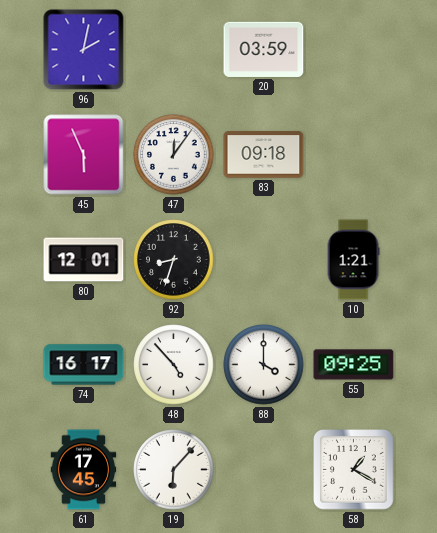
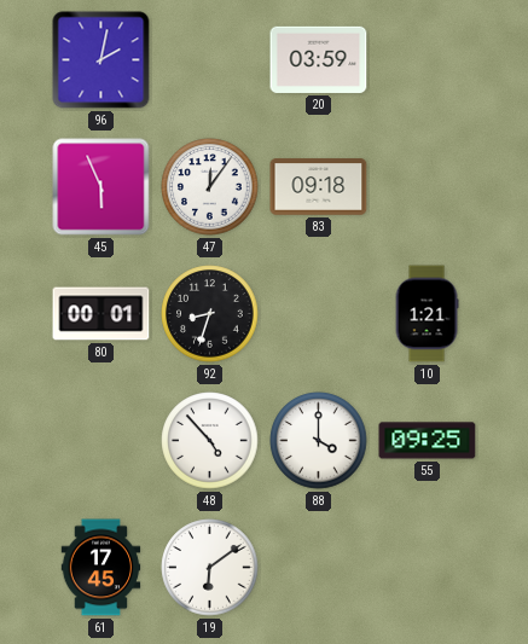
80: 12:01 -> 00:01
74: 16:17 -> none
19: 6:07 -> 6:09
58: 1:20 -> none
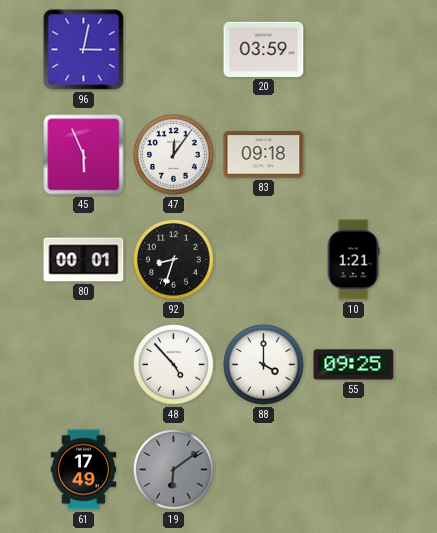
96: 2:02 -> 3:02
61: 17:45 -> 17:49
19 dial: white -> grey
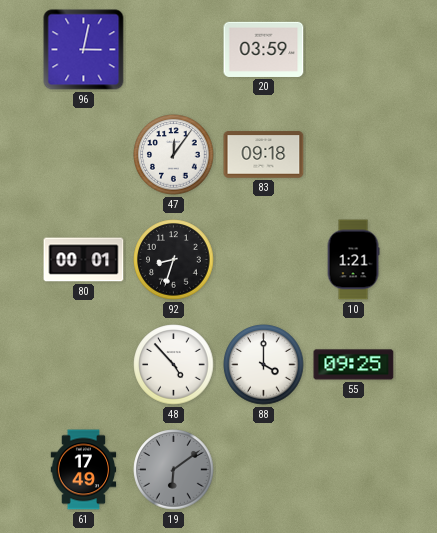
45: 5:56 -> none
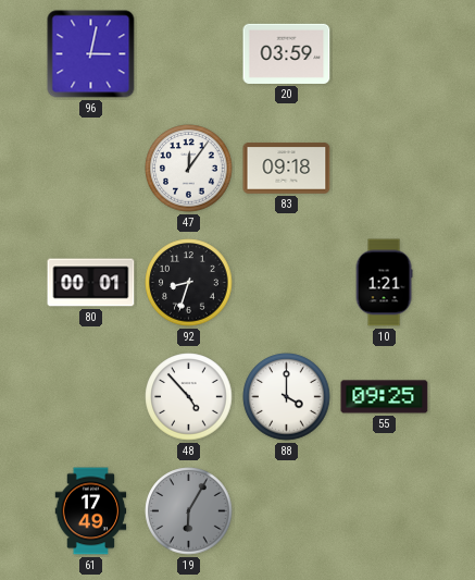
19: 6:09 -> 6:05
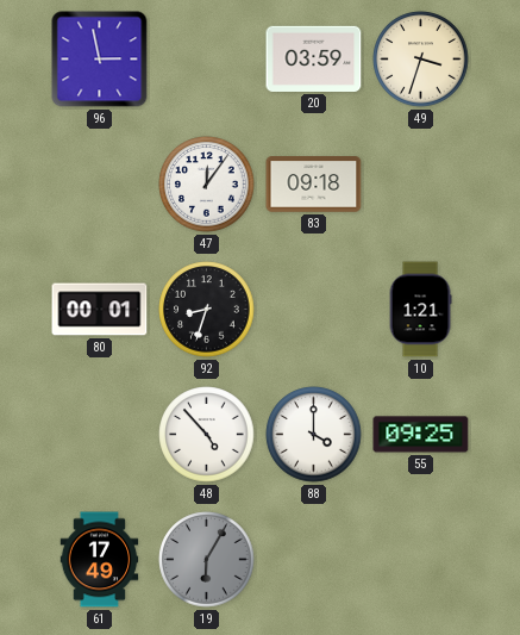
96: 3:02 -> 2:58
49: none -> 3:33
